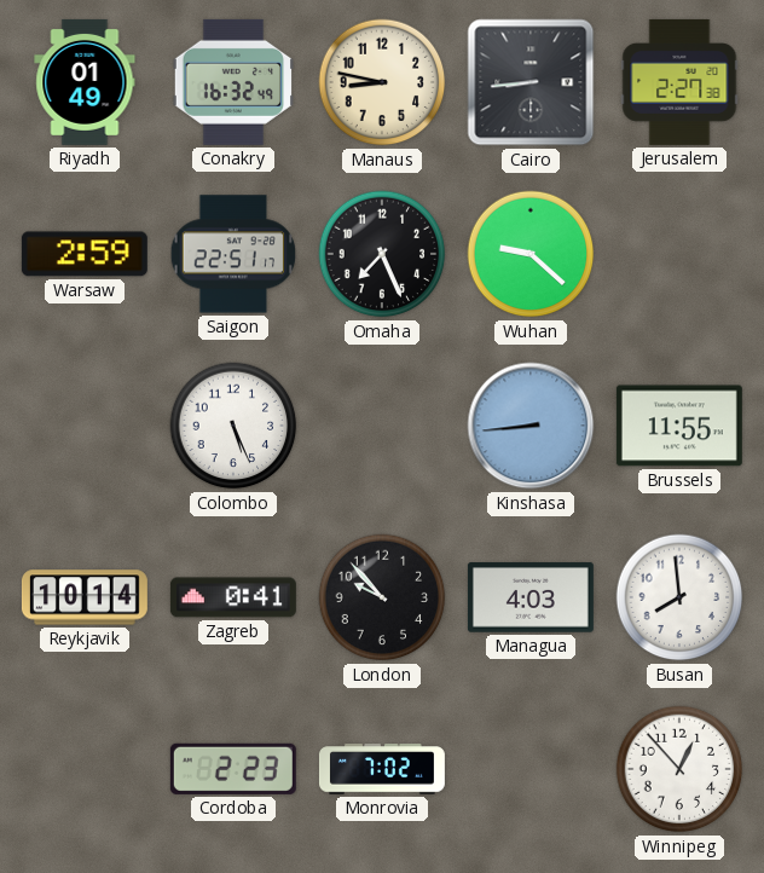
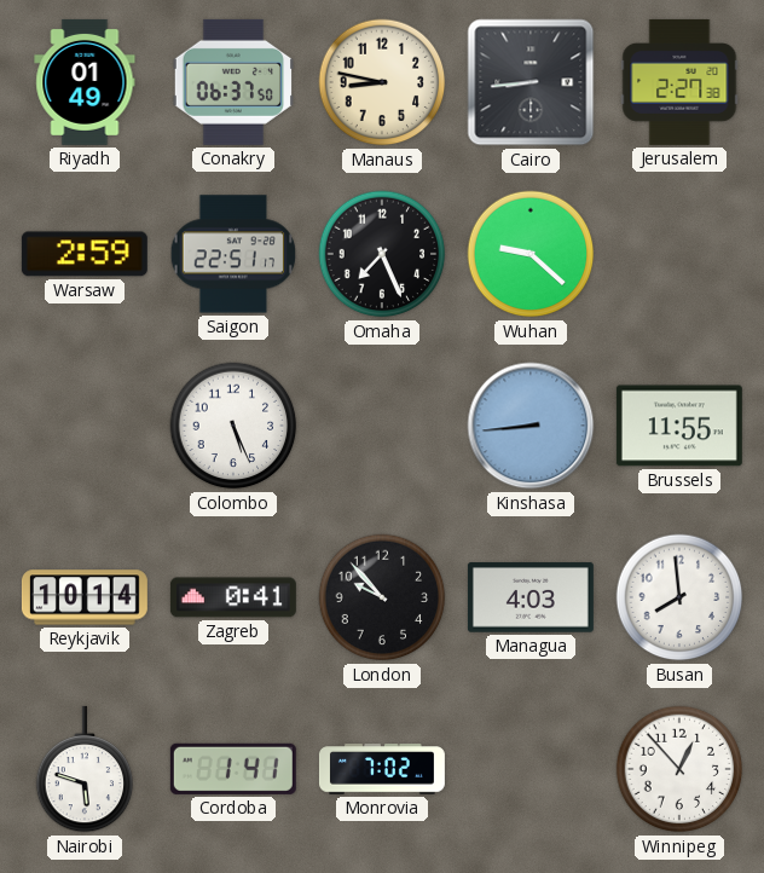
Conakry: 16:32 -> 06:37
Nairobi: none -> 5:48
Cordoba: 2:23 -> 1:41
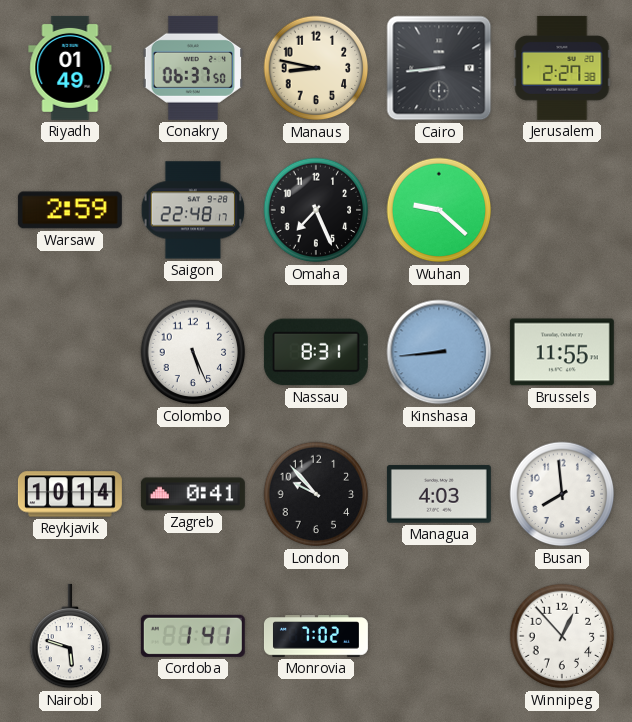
Saigon: 22:51 -> 22:48
Nassau: none -> 8:31
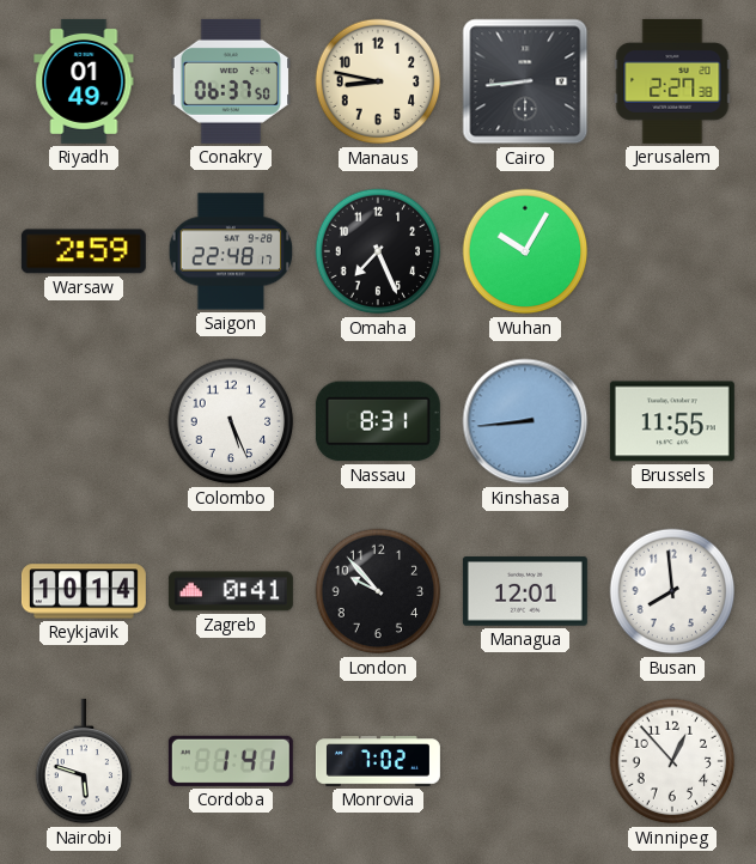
Wuhan: 9:22 -> 10:05
Managua: 4:03 -> 12:01
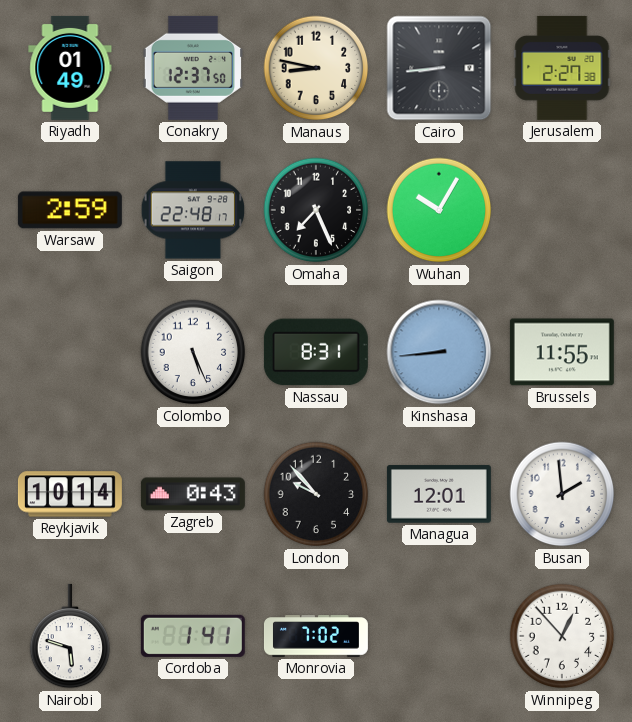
Conakry: 06:37 -> 12:37
Zagreb: 0:41 -> 0:43
Busan: 7:59 -> 1:59
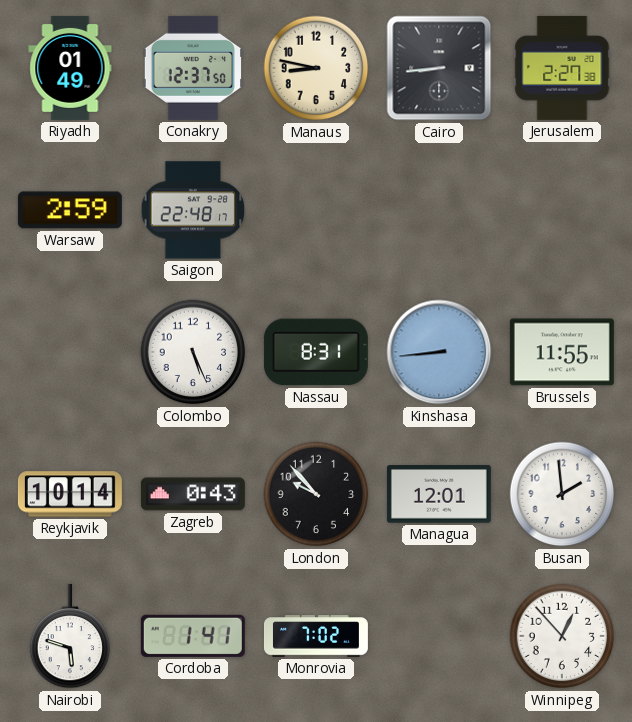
Omaha: 7:26 -> none
Wuhan: 10:05 -> none
